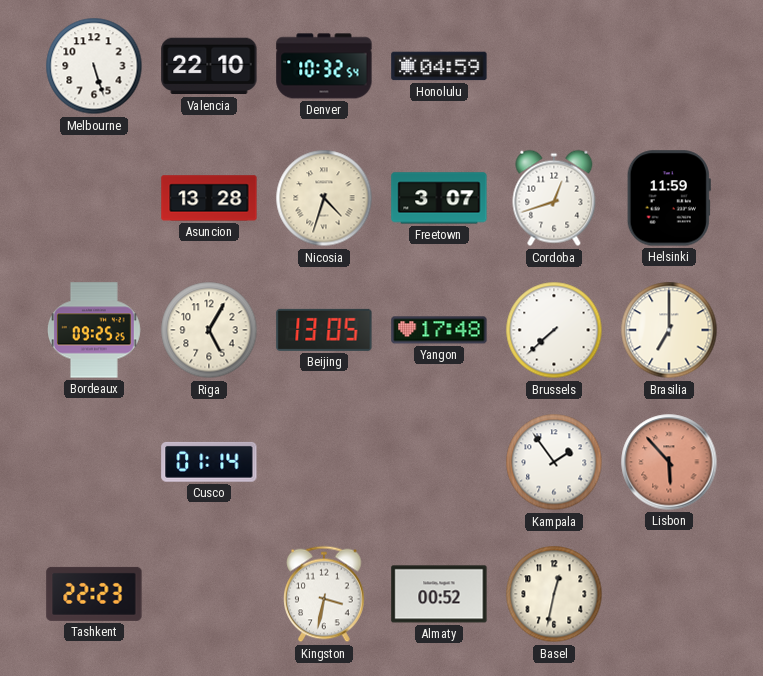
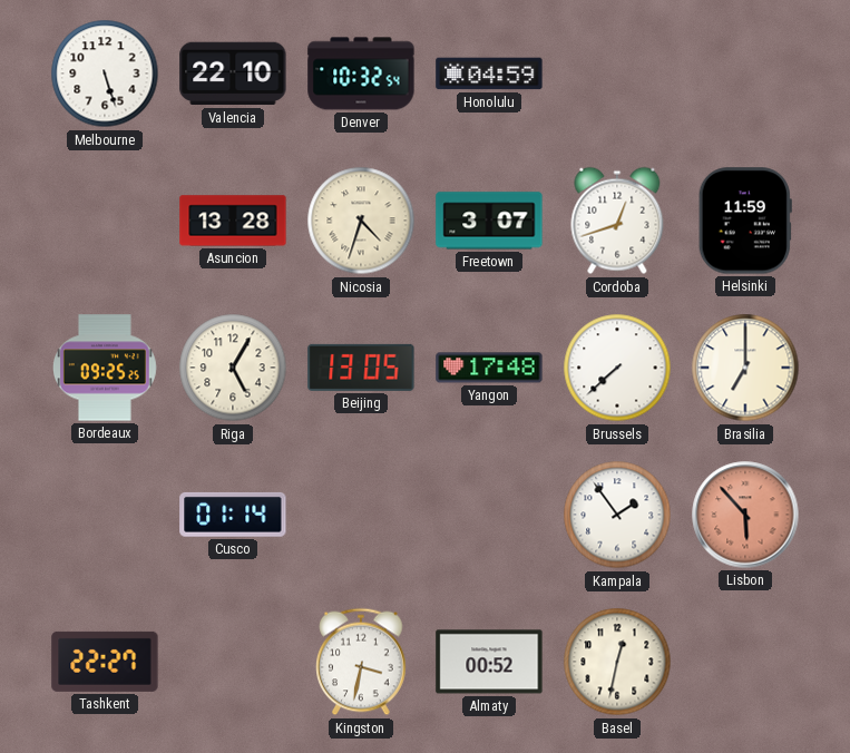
Tashkent: 22:23 -> 22:27
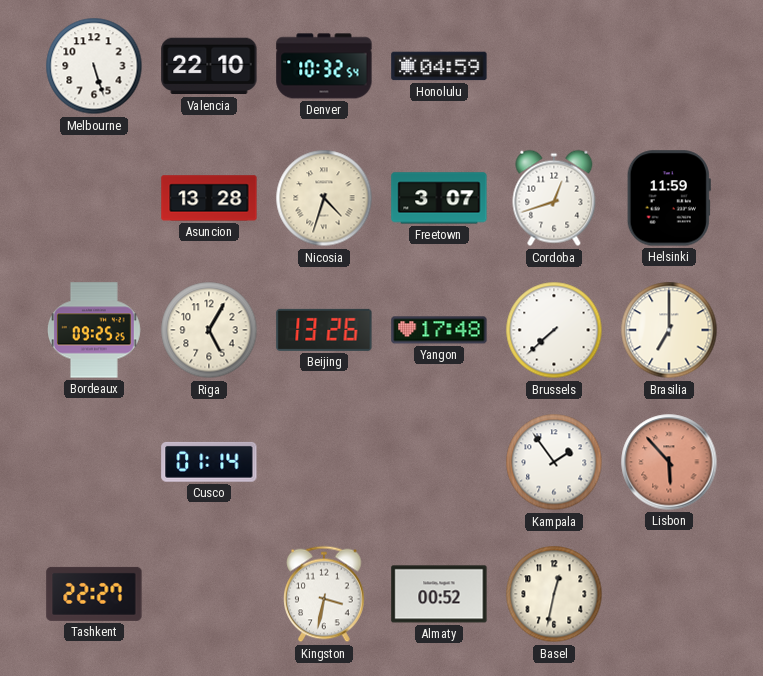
Beijing: 13:05 -> 13:26
